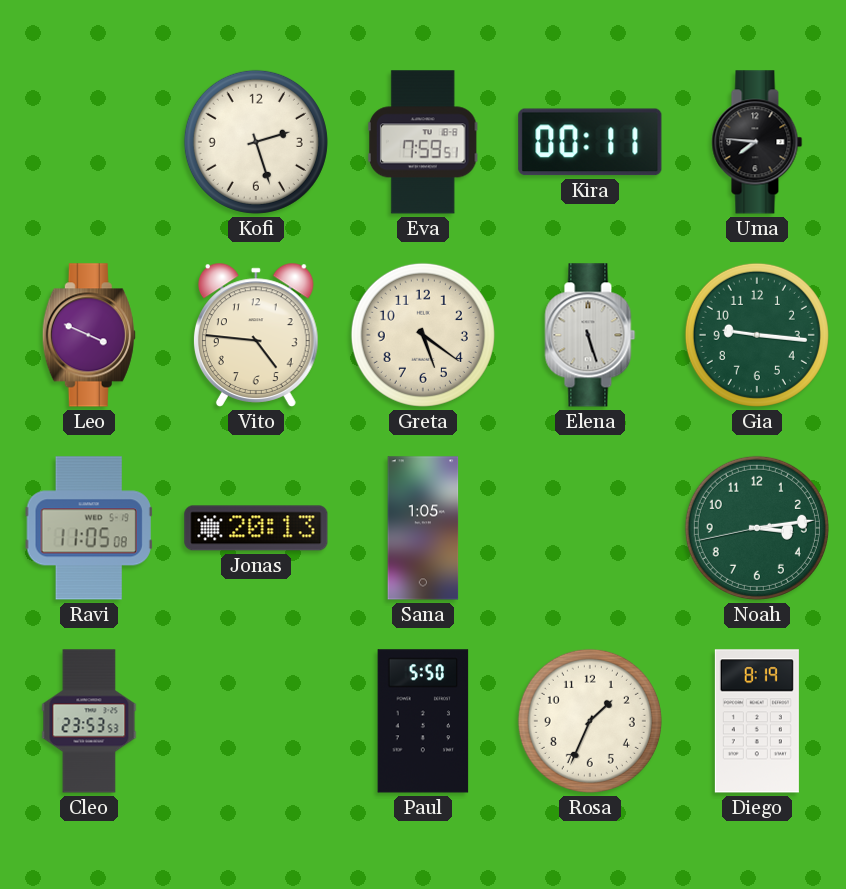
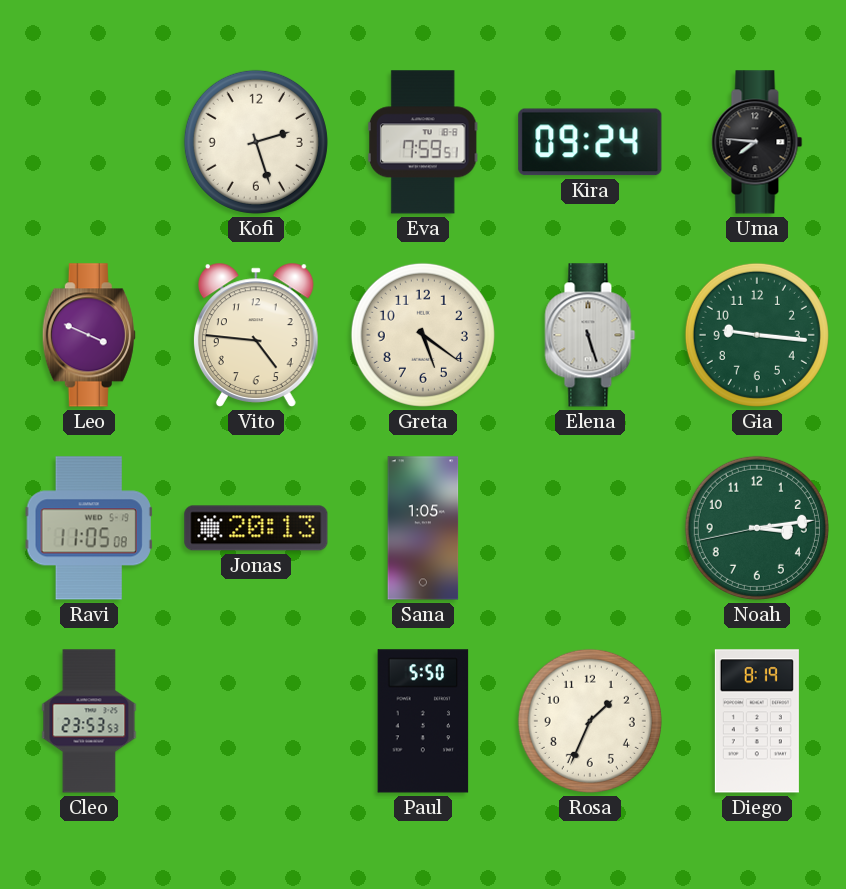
Kira: 00:11 -> 09:24
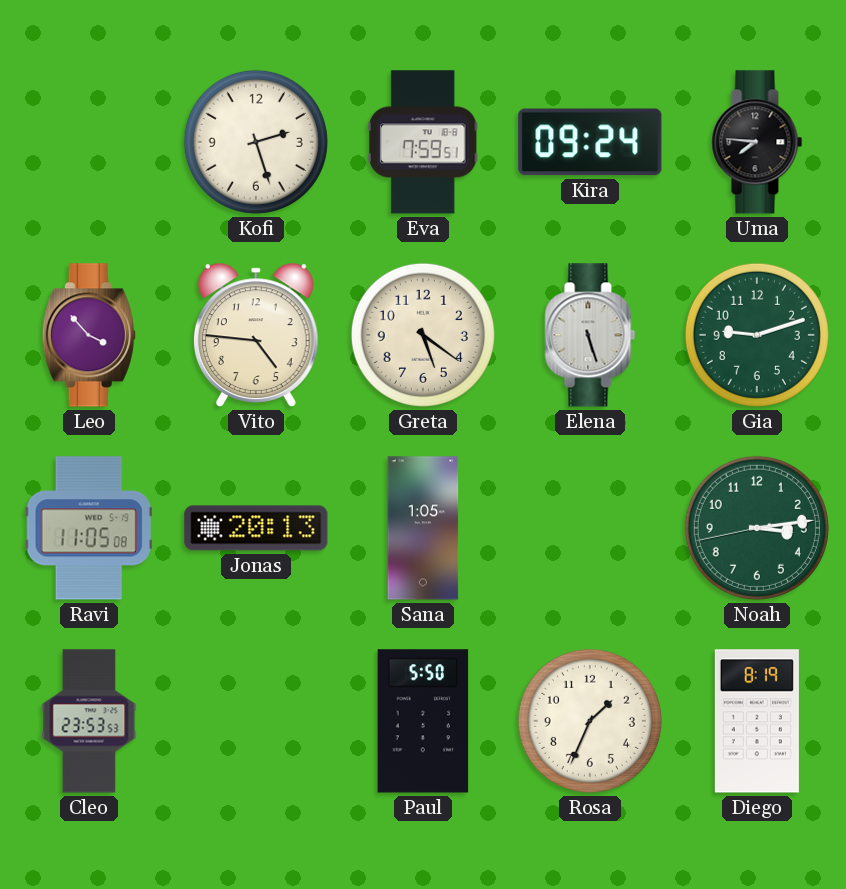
Leo: 3:49 -> 3:53
Gia: 9:16 -> 9:12
